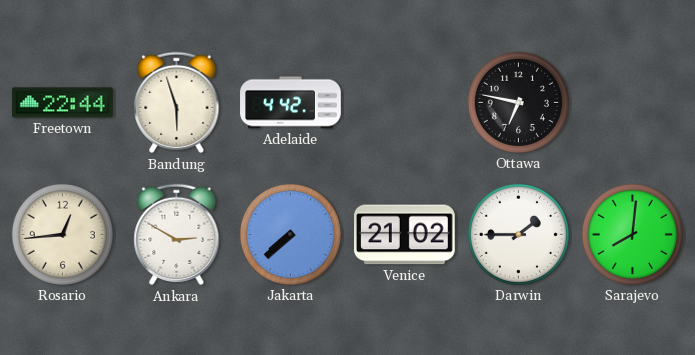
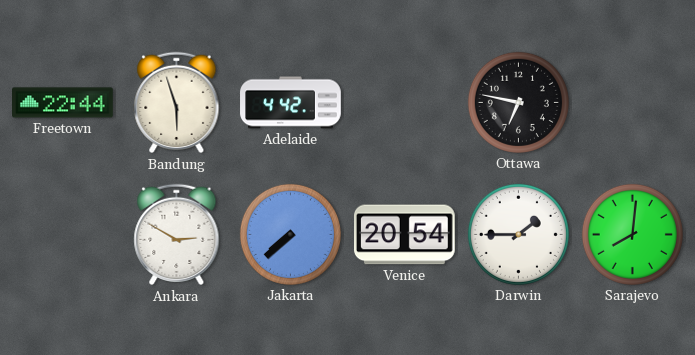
Rosario: 12:44 -> none
Venice: 21:02 -> 20:54
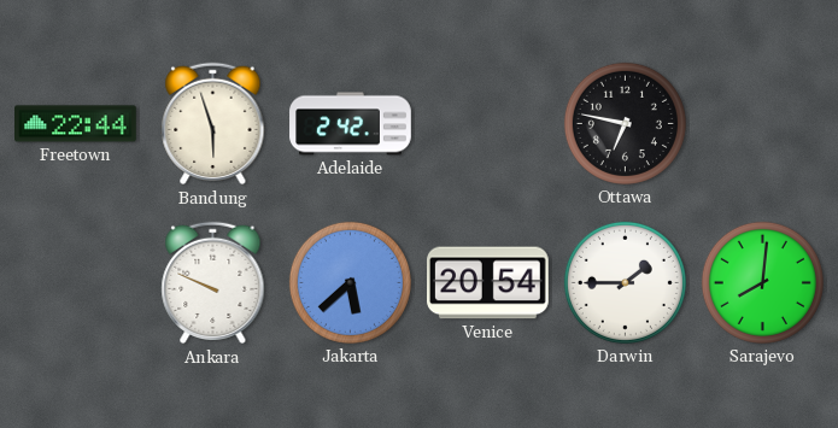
Adelaide: 4:42 -> 2:42
Ankara: 2:50 -> 9:49
Jakarta: 7:38 -> 5:38
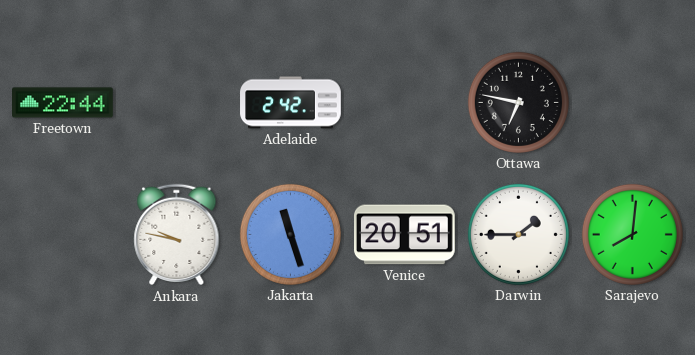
Bandung: 5:57 -> none
Ankara: 9:49 -> 9:47
Jakarta: 5:38 -> 11:27
Venice: 20:54 -> 20:51
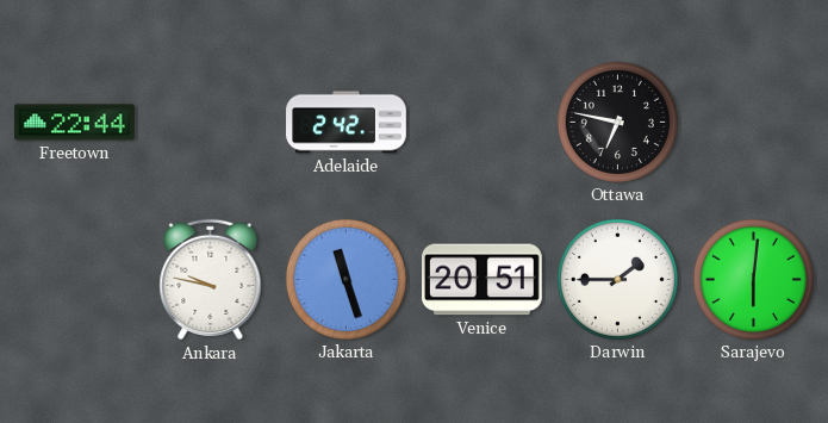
Sarajevo: 8:01 -> 6:01
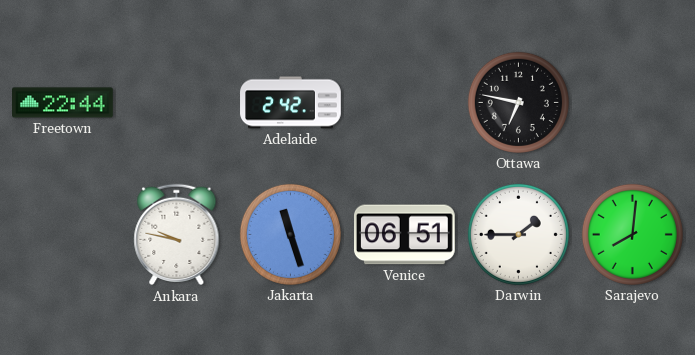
Venice: 20:51 -> 06:51
Sarajevo: 6:01 -> 8:01
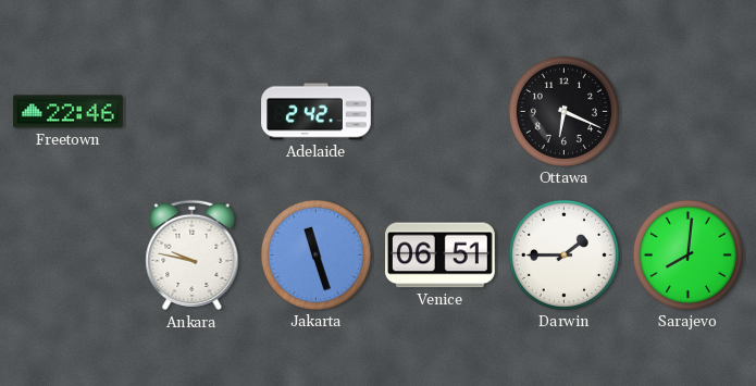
Freetown: 22:44 -> 22:46
Ottawa: 6:47 -> 6:19
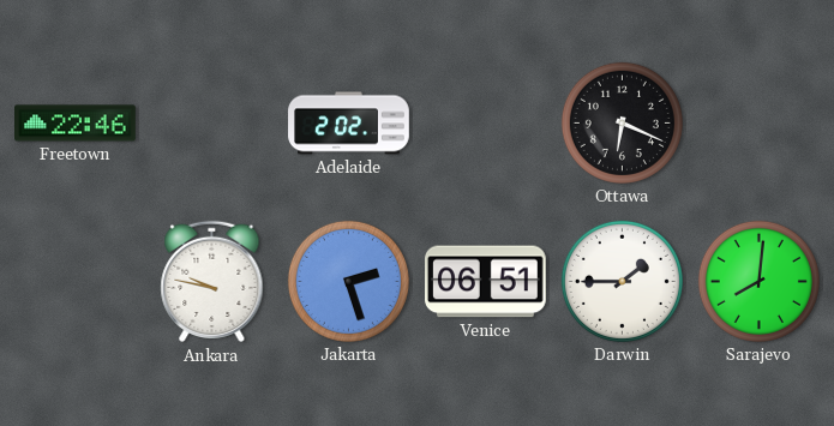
Adelaide: 2:42 -> 2:02
Jakarta: 11:27 -> 2:27
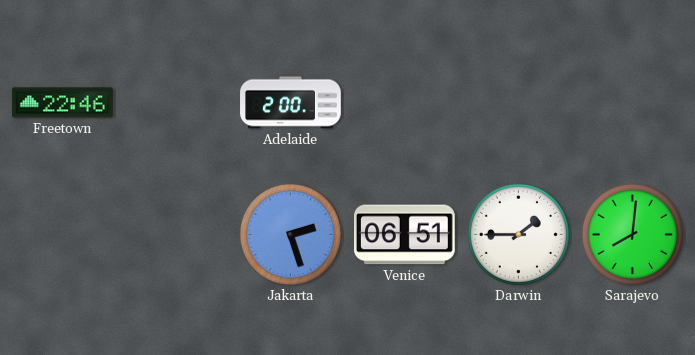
Adelaide: 2:02 -> 2:00
Ottawa: 6:19 -> none
Ankara: 9:47 -> none
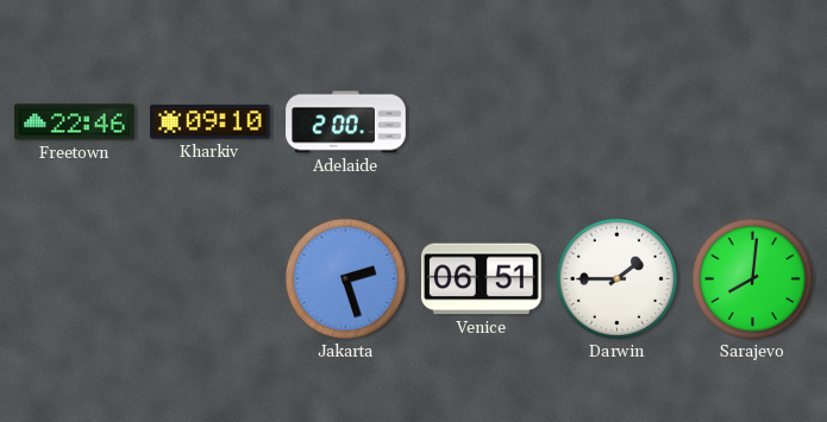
Kharkiv: none -> 09:10
